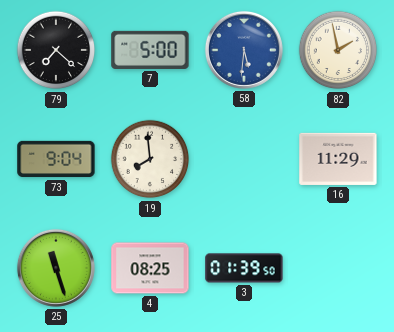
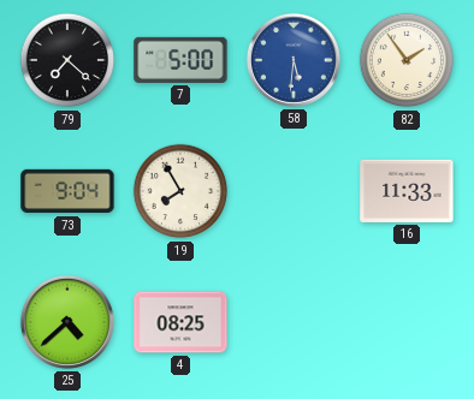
82: 1:58 -> 1:54
19: 7:59 -> 7:55
16: 11:29 -> 11:33
25: 11:27 -> 4:38
3: 01:39 -> none
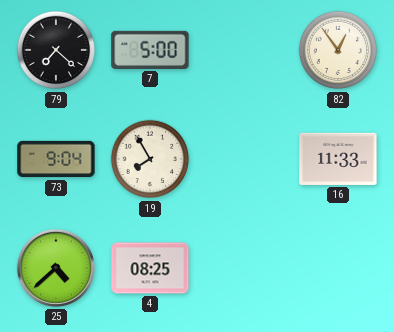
58: 5:31 -> none
82: 1:54 -> 12:54
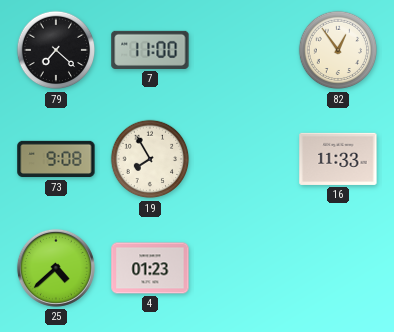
7: 5:00 -> 11:00
73: 9:04 -> 9:08
4: 08:25 -> 01:23
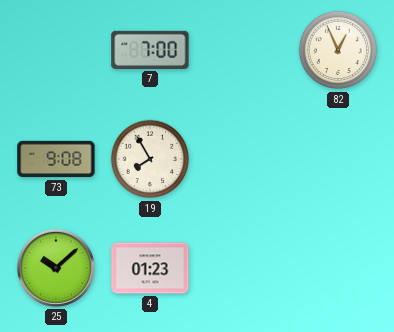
79: 7:22 -> none
7: 11:00 -> 7:00
82: 12:54 -> 12:56
16: 11:33 -> none
25: 4:38 -> 10:08
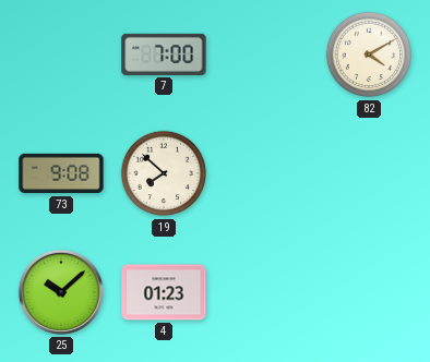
82: 12:56 -> 4:10
19: 7:55 -> 7:52
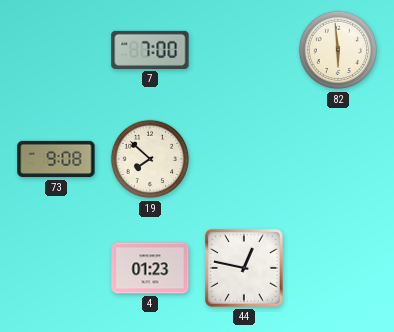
82: 4:10 -> 5:59
25: 10:08 -> none
44: none -> 12:47
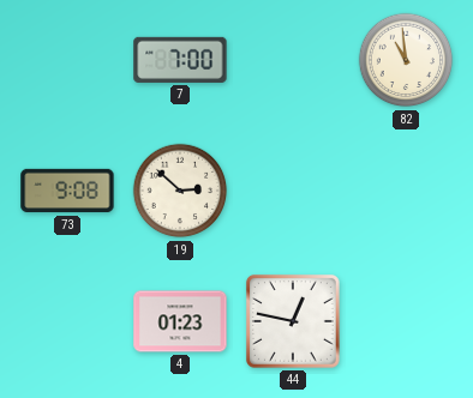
82: 5:59 -> 10:59
19: 7:52 -> 2:52
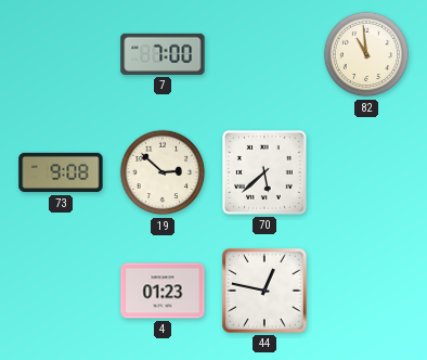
70: none -> 5:38
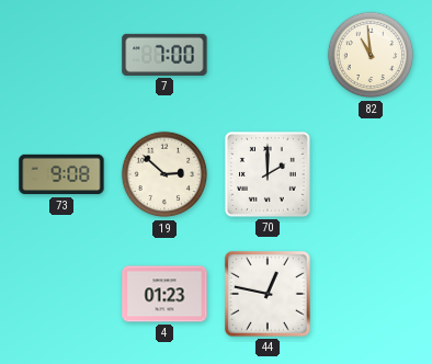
70: 5:38 -> 2:00
